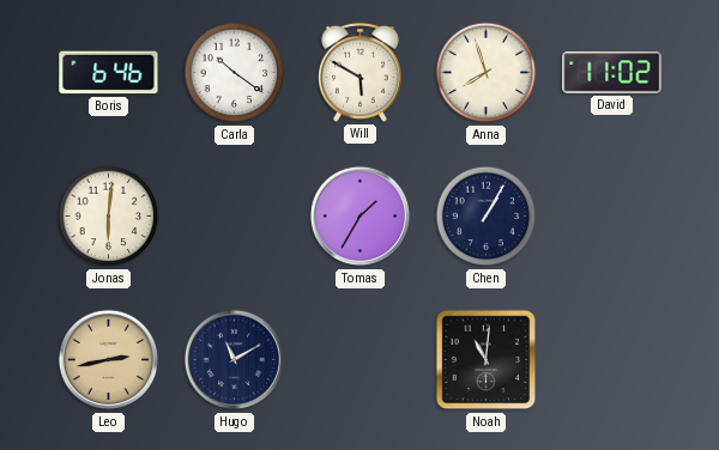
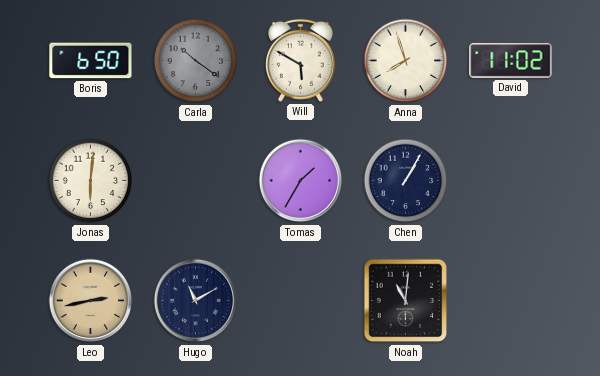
Boris: 6:46 -> 6:50
Carla dial: white -> grey
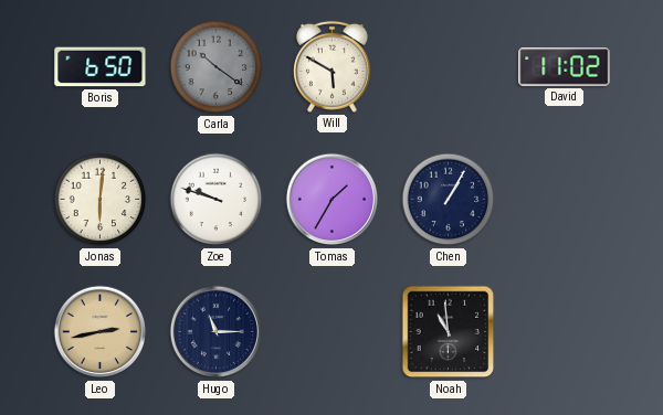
Anna: 7:57 -> none
Zoe: none -> 9:48
Hugo: 11:10 -> 11:15
Noah: 11:01 -> 10:59
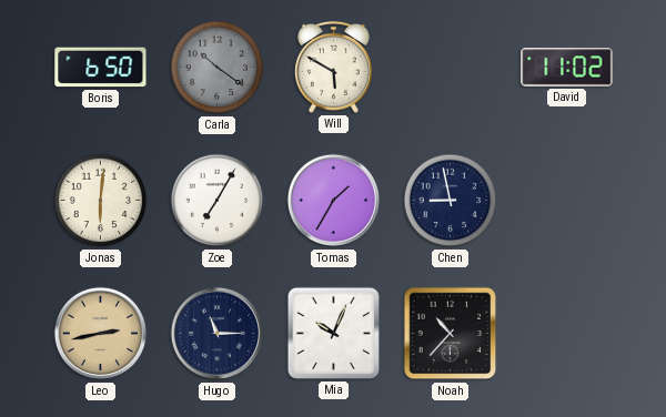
Zoe: 9:48 -> 7:05
Chen: 1:05 -> 8:58
Mia: none -> 10:04
Noah: 10:59 -> 10:37
